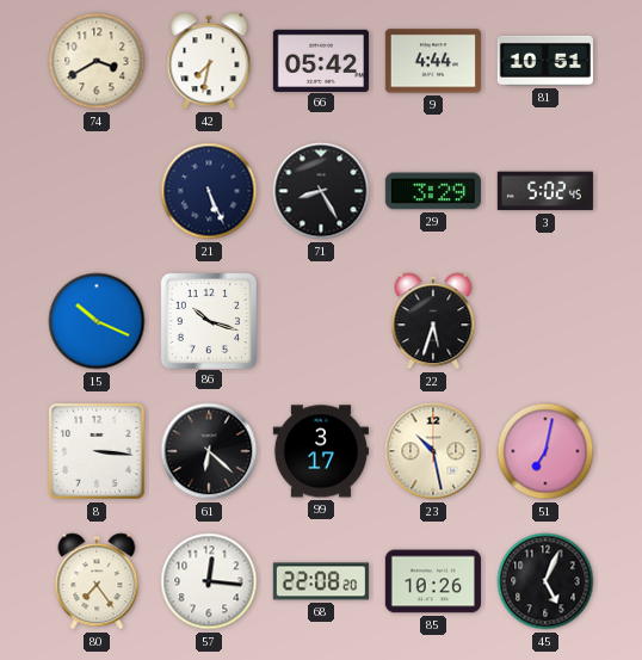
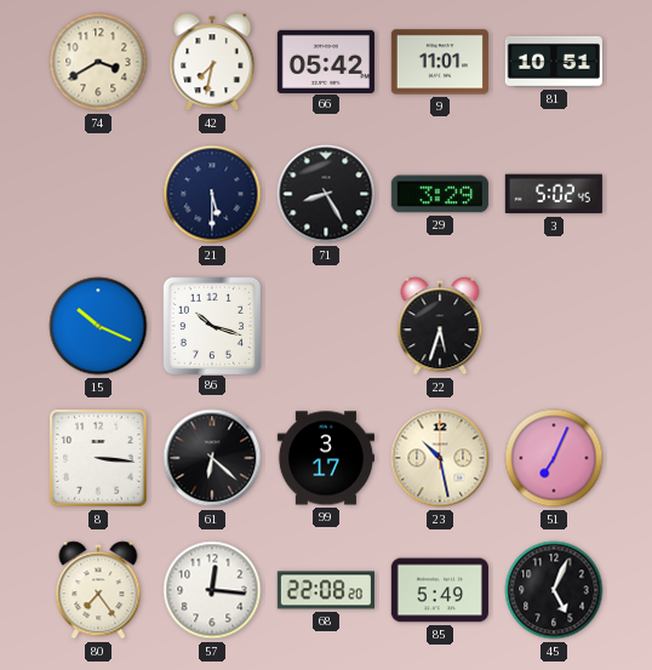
9: 4:44 -> 11:01
21: 5:26 -> 5:30
51: 7:02 -> 7:04
85: 10:26 -> 5:49
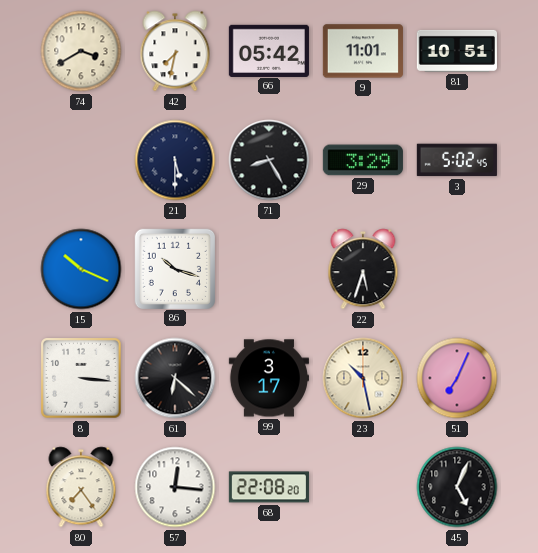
85: 5:49 -> none
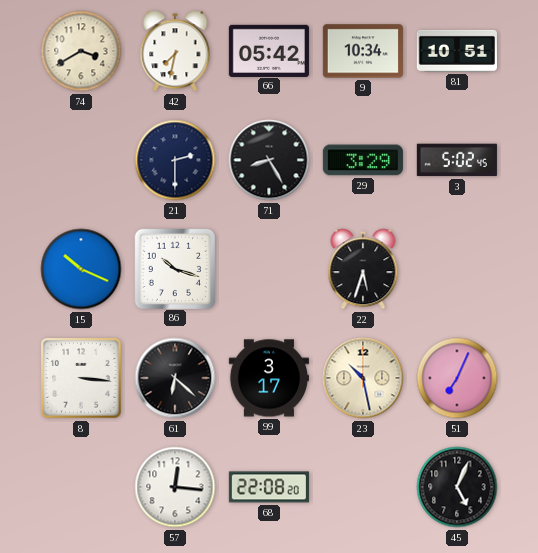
9: 11:01 -> 10:34
21: 5:30 -> 2:30
80: 7:24 -> none
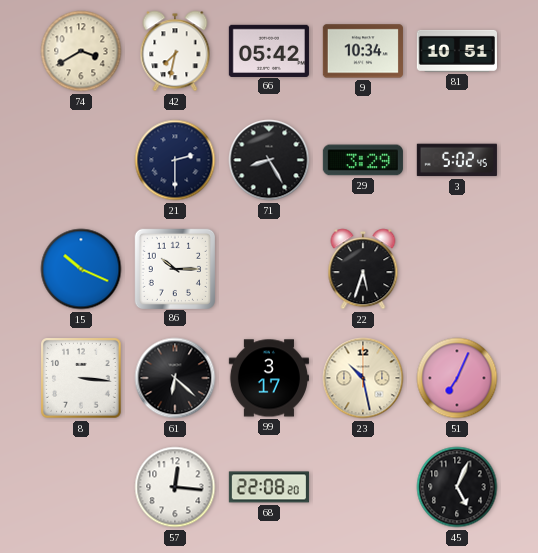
86: 10:18 -> 10:15
